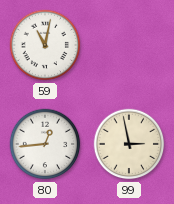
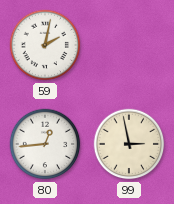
59: 11:02 -> 2:02
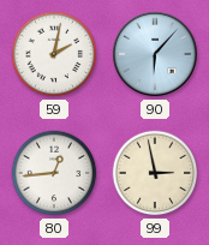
90: none -> 6:07
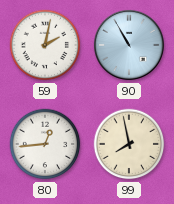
90: 6:07 -> 10:55
99: 2:58 -> 7:58
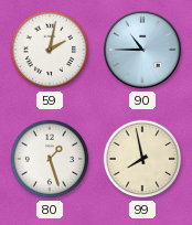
90: 10:55 -> 10:45
80: 12:44 -> 1:27
